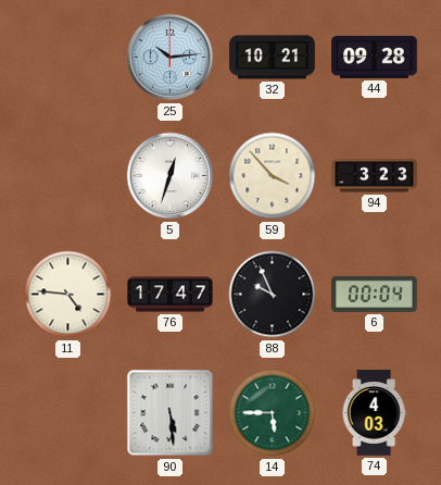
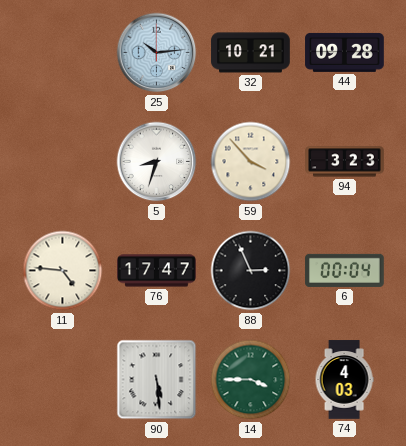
5: 12:33 -> 8:33
88: 9:56 -> 2:56
14: 5:45 -> 3:45
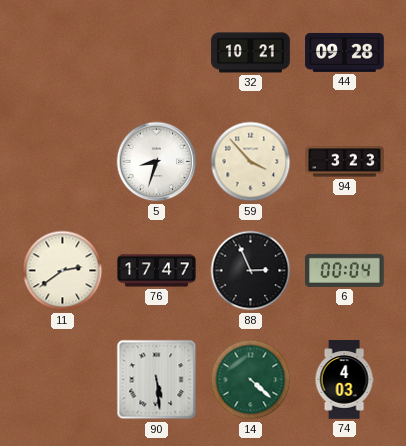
25: 10:14 -> none
11: 4:46 -> 2:39
14: 3:45 -> 4:22
